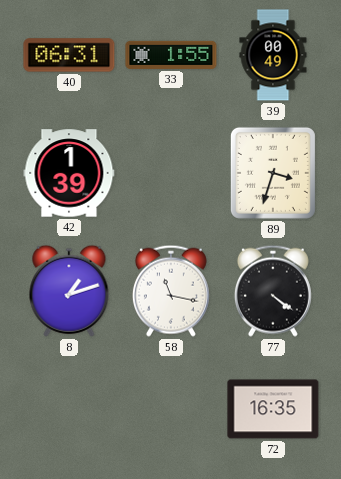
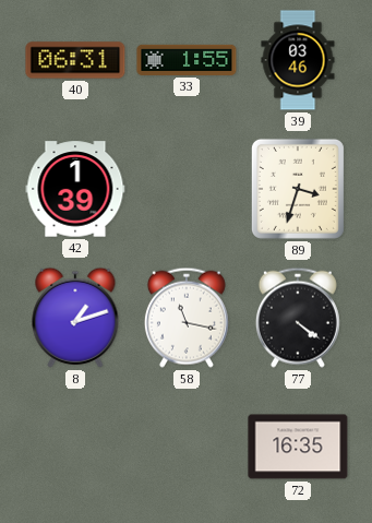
39: 00:49 -> 03:46
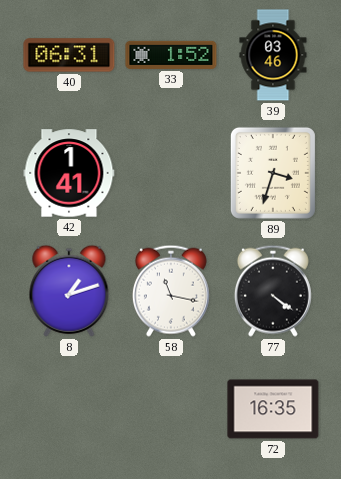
33: 1:55 -> 1:52
42: 1:39 -> 1:41
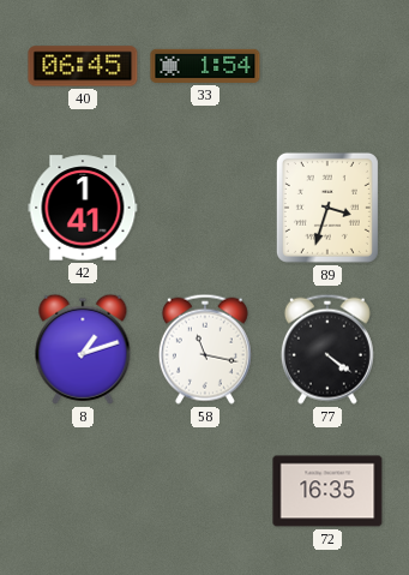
40: 06:31 -> 06:45
33: 1:52 -> 1:54
39: 03:46 -> none
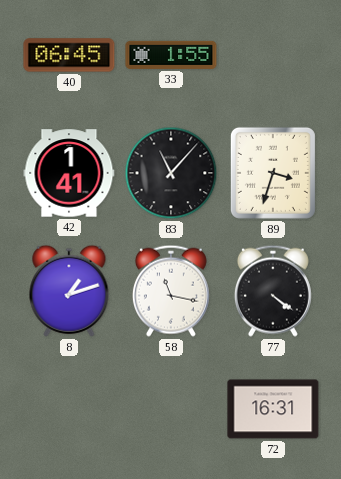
33: 1:54 -> 1:55
83: none -> 11:07
72: 16:35 -> 16:31
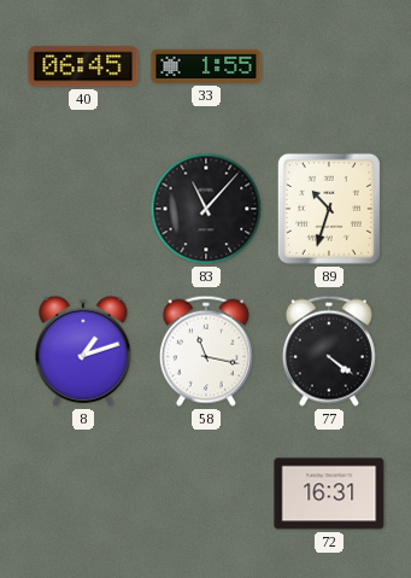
42: 1:41 -> none
89: 3:33 -> 10:33
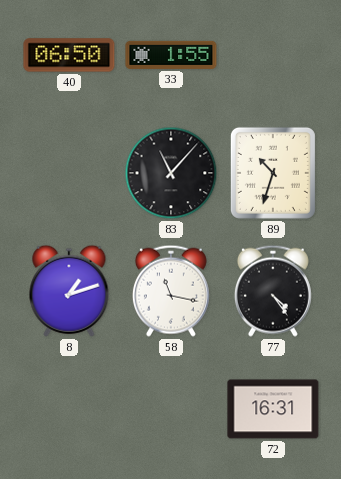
40: 06:45 -> 06:50
77: 4:21 -> 4:24
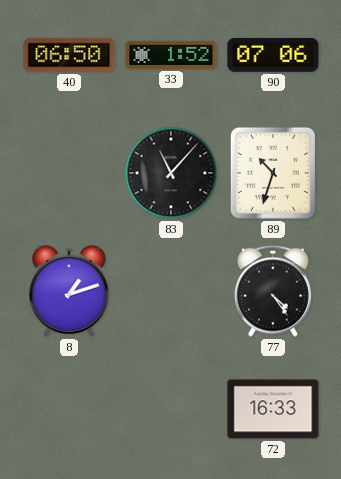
33: 1:55 -> 1:52
90: none -> 07:06
58: 11:17 -> none
72: 16:31 -> 16:33
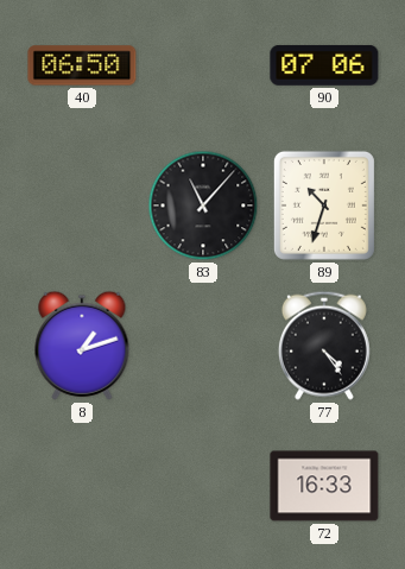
33: 1:52 -> none
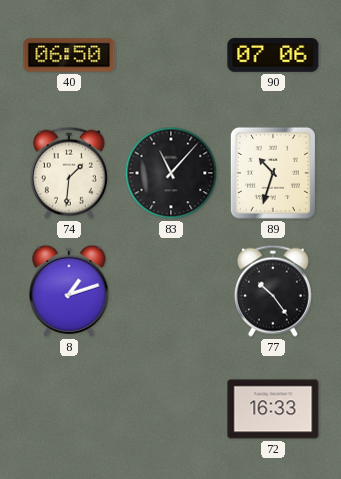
74: none -> 1:31
77: 4:24 -> 10:24
